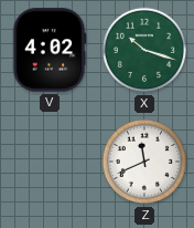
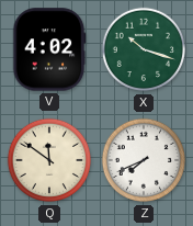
Q: none -> 11:51
Z: 11:41 -> 7:41
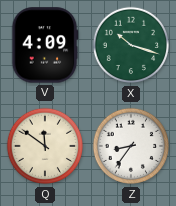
V: 4:02 -> 4:09
Z: 7:41 -> 8:36
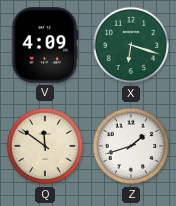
X: 10:18 -> 6:18
Z: 8:36 -> 1:42
